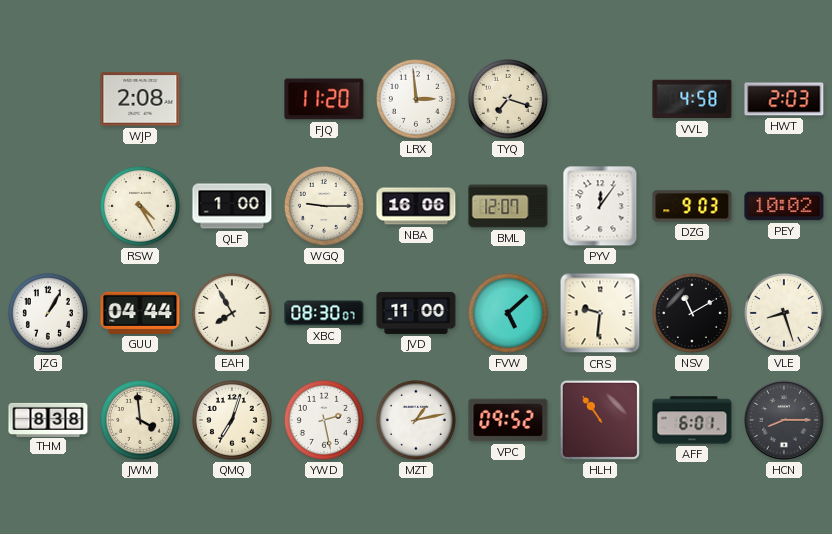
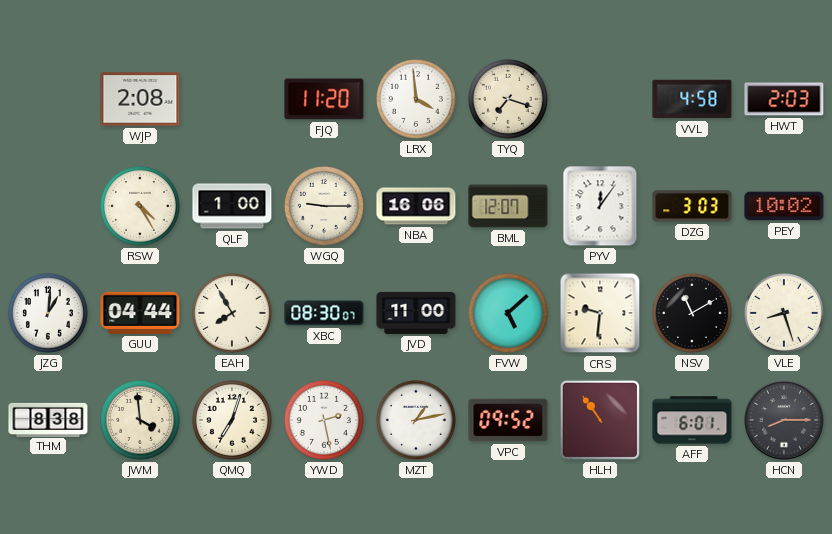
LRX: 2:59 -> 3:59
DZG: 9:03 -> 3:03
JZG: 1:05 -> 1:01
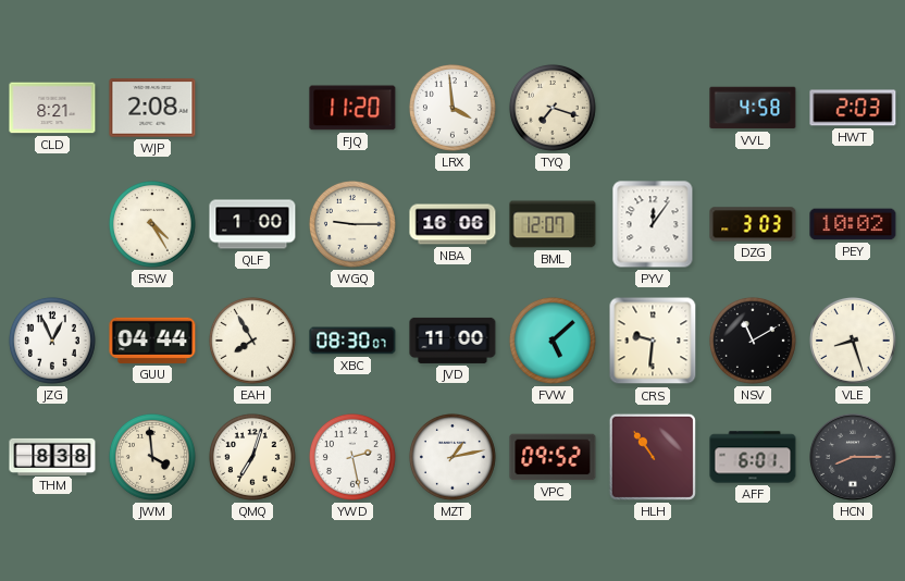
CLD: none -> 8:21
JZG: 1:01 -> 12:56
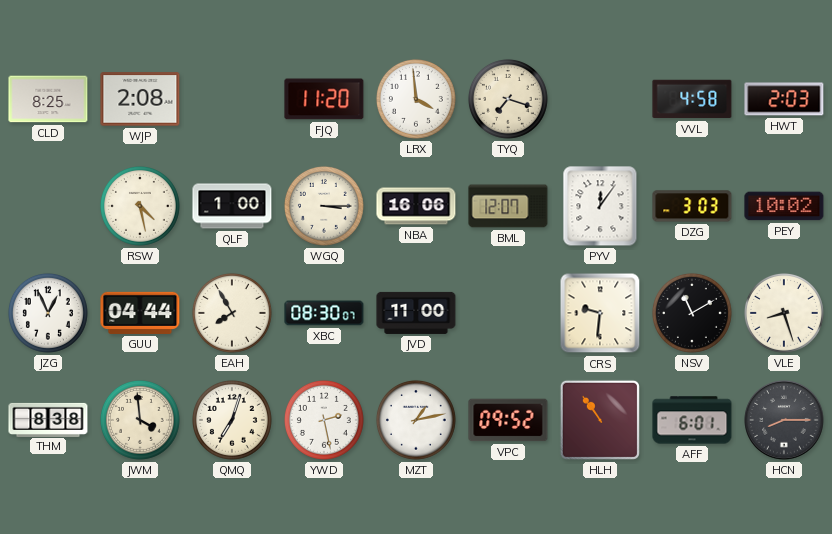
CLD: 8:21 -> 8:25
RSW: 4:25 -> 4:28
WGQ: 9:15 -> 3:15
FVW: 5:08 -> none
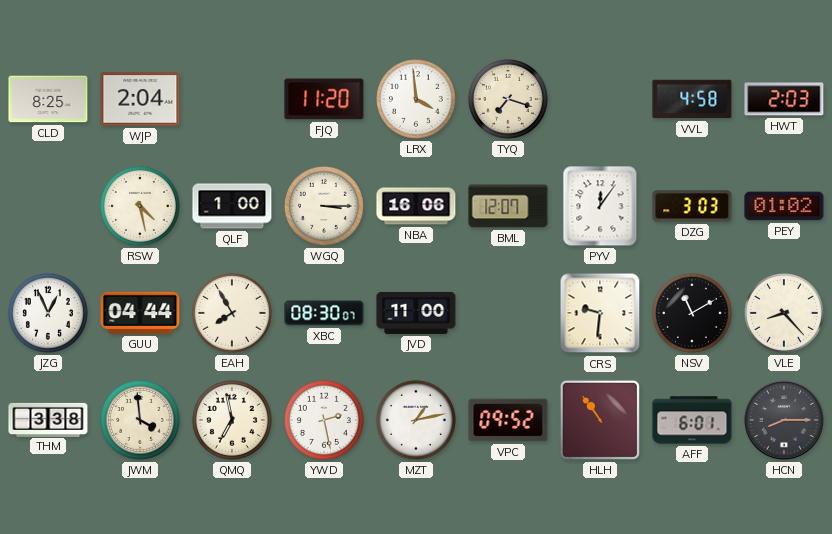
WJP: 2:08 -> 2:04
PEY: 10:02 -> 01:02
VLE: 8:27 -> 8:23
THM: 8:38 -> 3:38
QMQ: 7:03 -> 6:58
